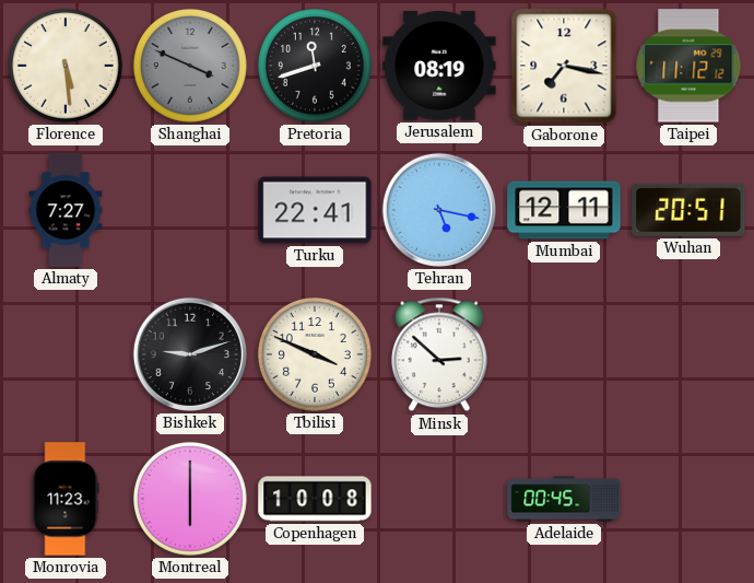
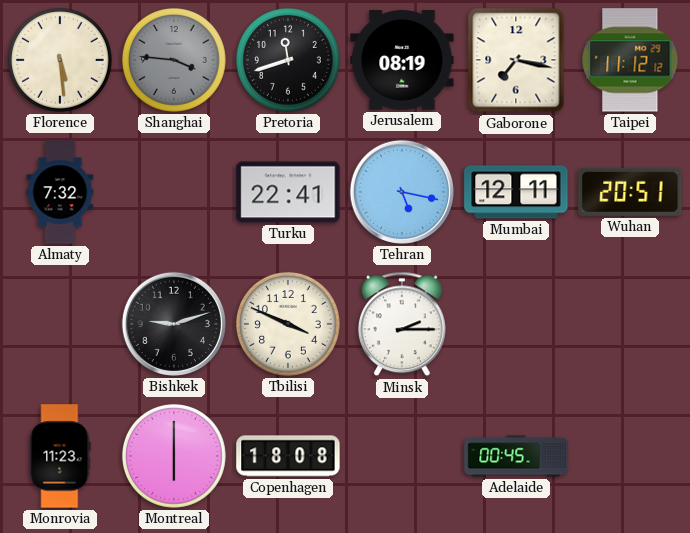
Shanghai: 3:49 -> 3:46
Almaty: 7:27 -> 7:32
Minsk: 2:52 -> 2:15
Copenhagen: 10:08 -> 18:08
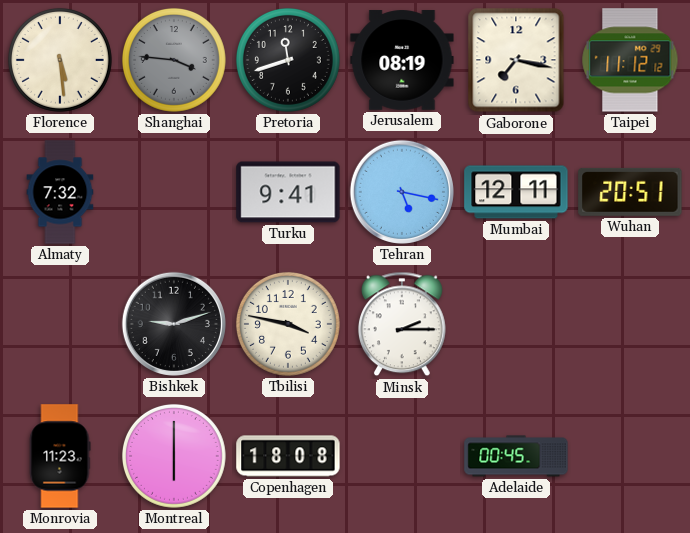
Turku: 22:41 -> 9:41
Tbilisi: 3:49 -> 3:47
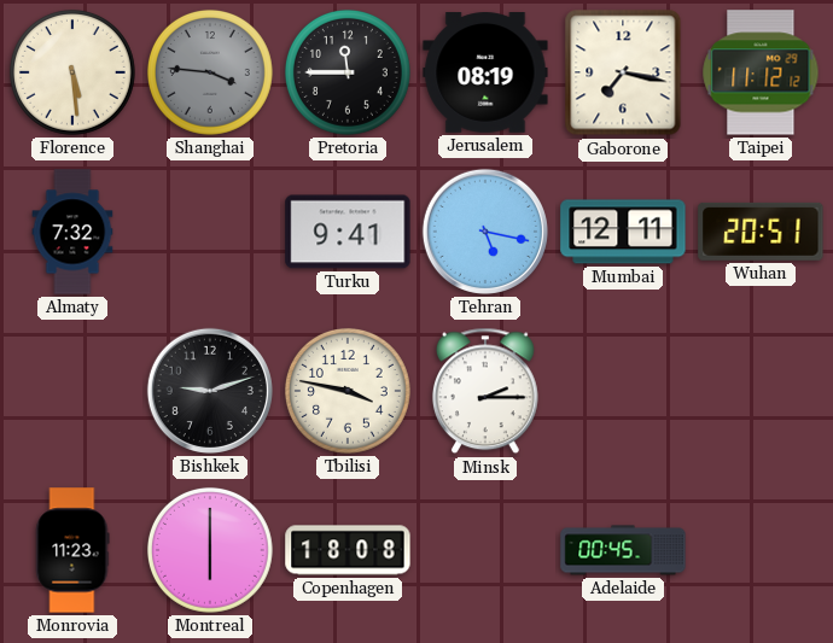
Pretoria: 11:42 -> 11:45
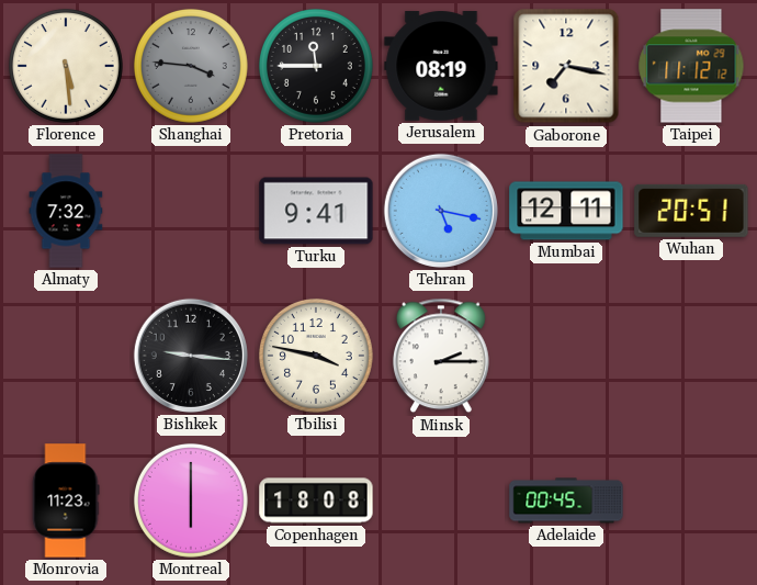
Bishkek: 9:12 -> 9:16
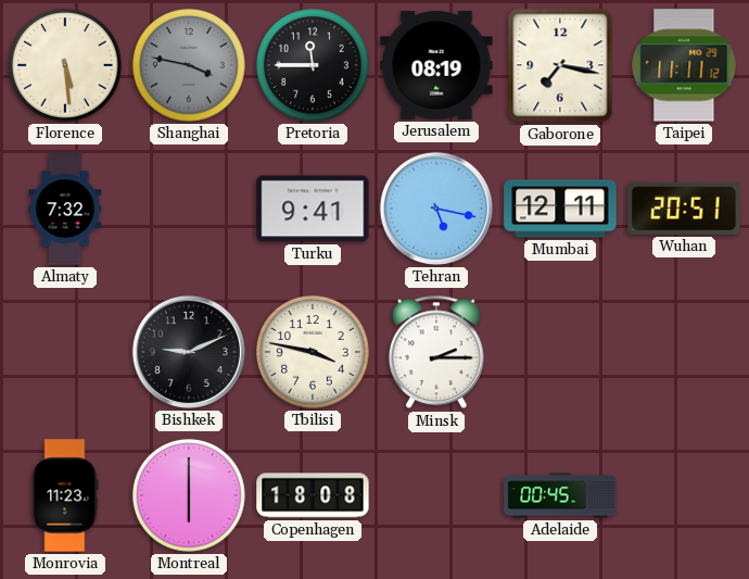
Shanghai: 3:46 -> 3:47
Taipei: 11:12 -> 11:11
Bishkek: 9:16 -> 9:11
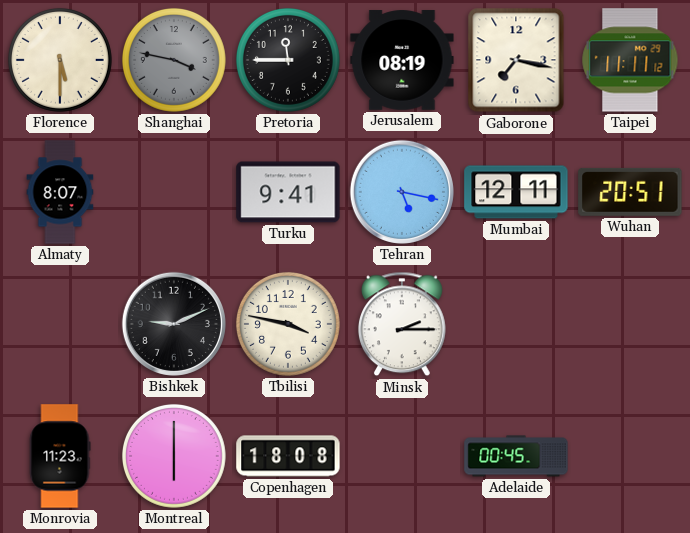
Florence: 5:29 -> 5:30
Almaty: 7:32 -> 8:07
